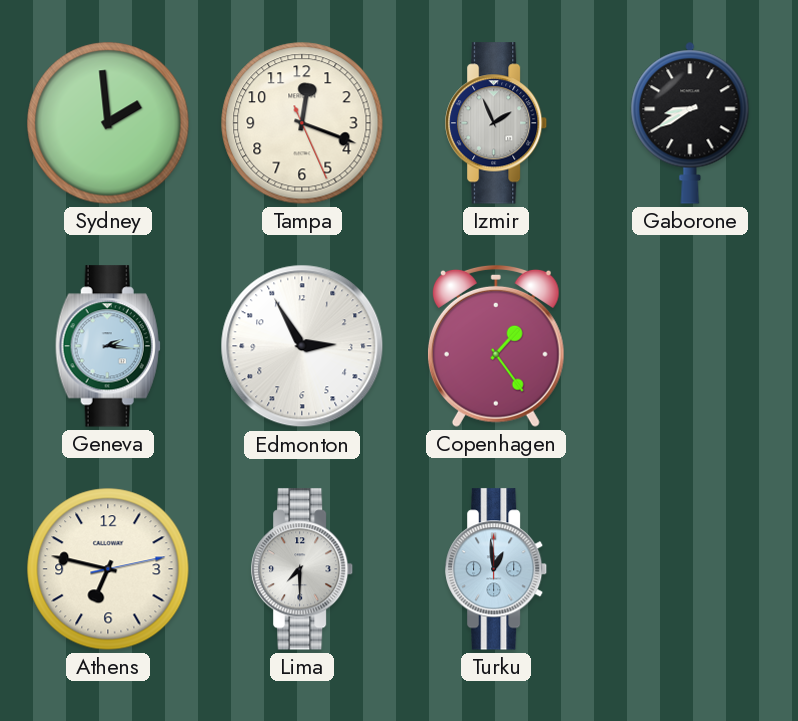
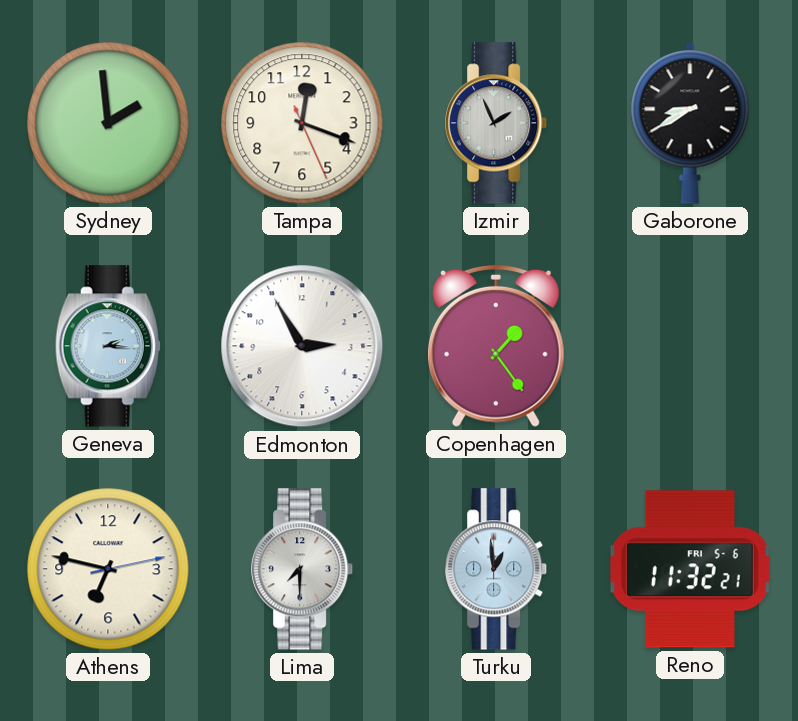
Reno: none -> 11:32
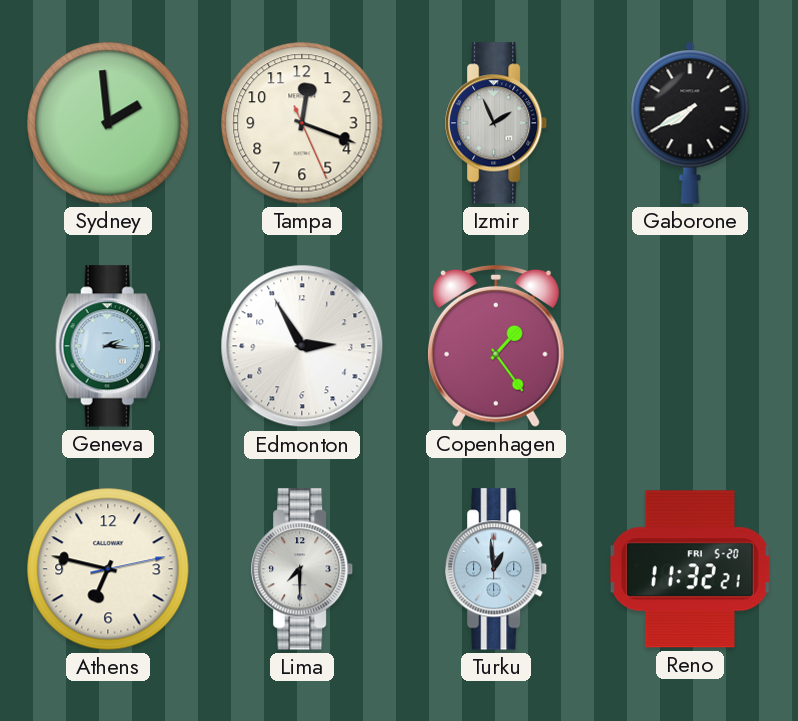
Gaborone: 8:40 -> 7:40
Reno date: FRI 5-6 -> FRI 5-20
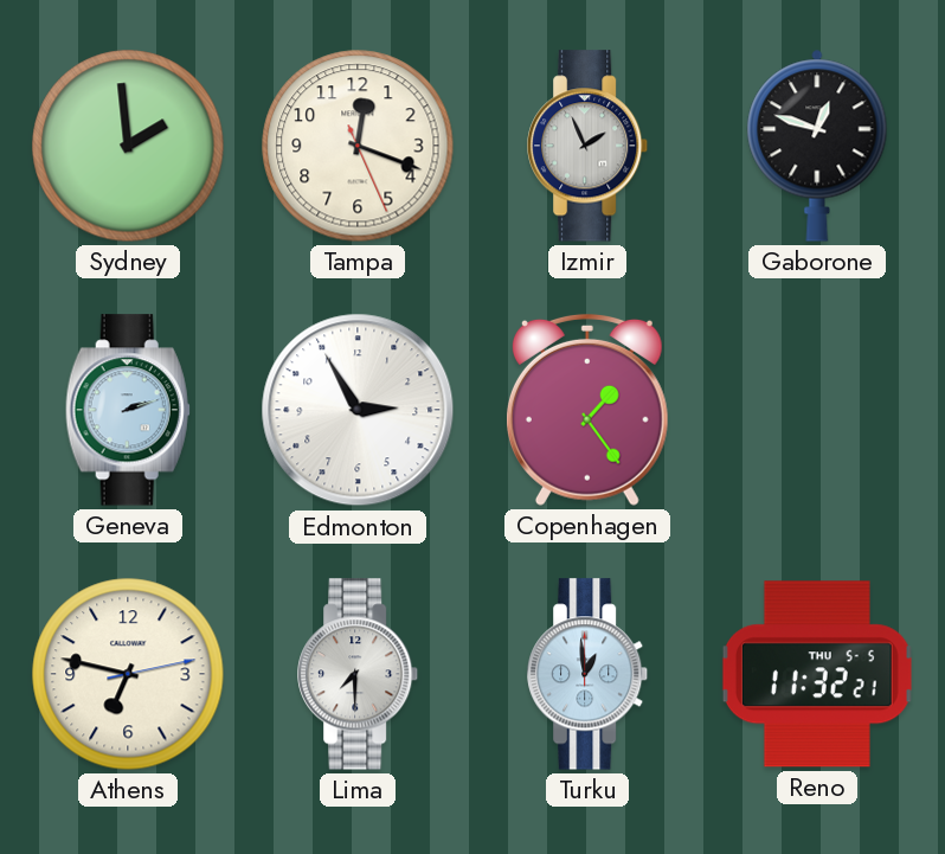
Gaborone: 7:40 -> 12:48
Geneva: 2:16 -> 2:12
Reno date: FRI 5-20 -> THU 5-5
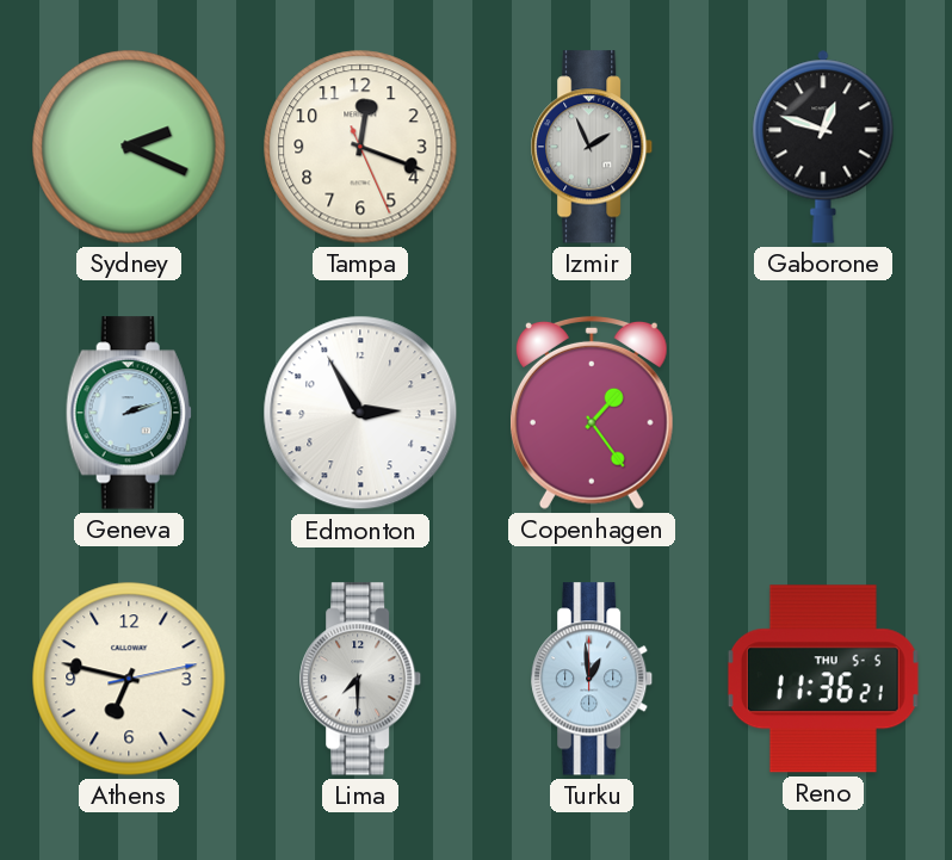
Sydney: 1:59 -> 2:19
Reno: 11:32 -> 11:36
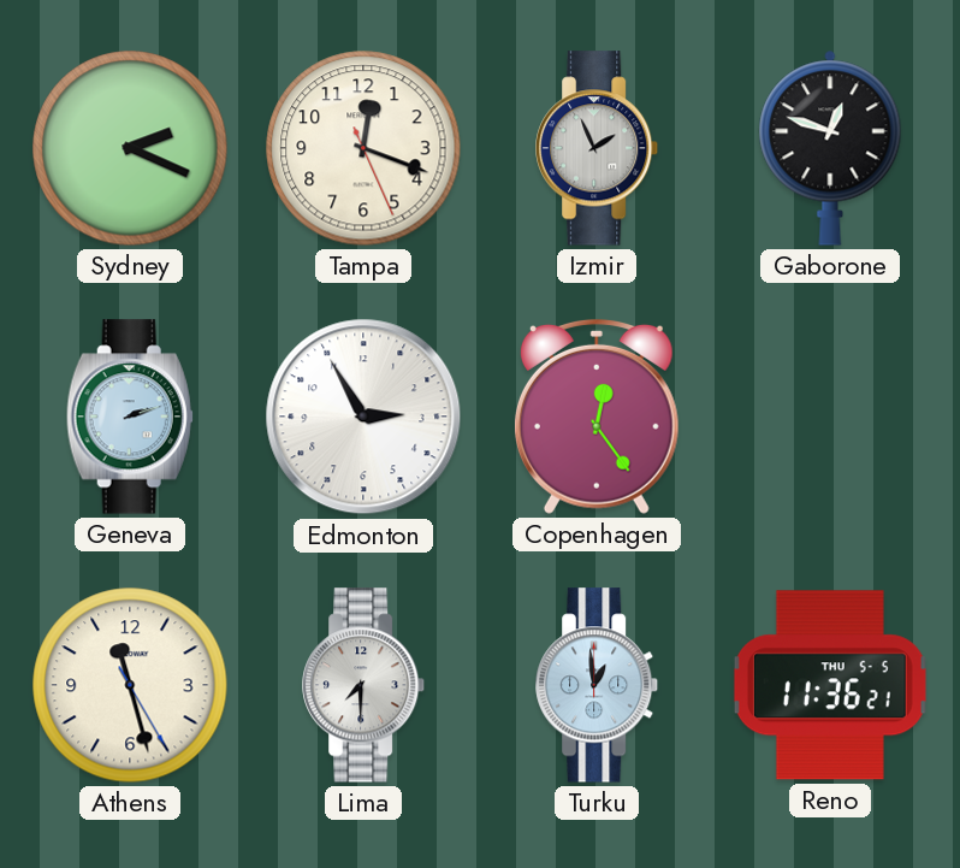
Copenhagen: 1:24 -> 12:24
Athens: 6:47 -> 11:27
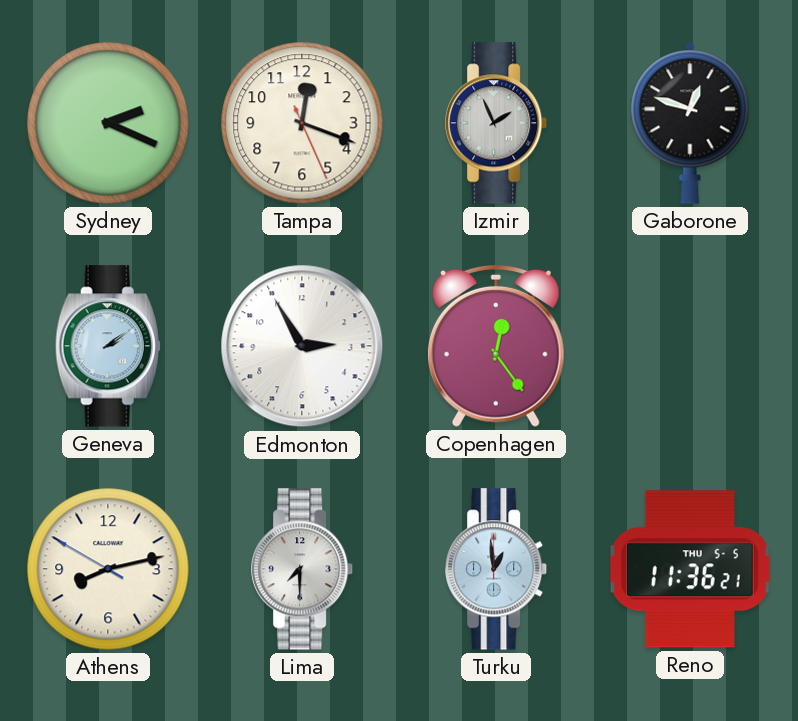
Geneva: 2:12 -> 2:09
Athens: 11:27 -> 8:12
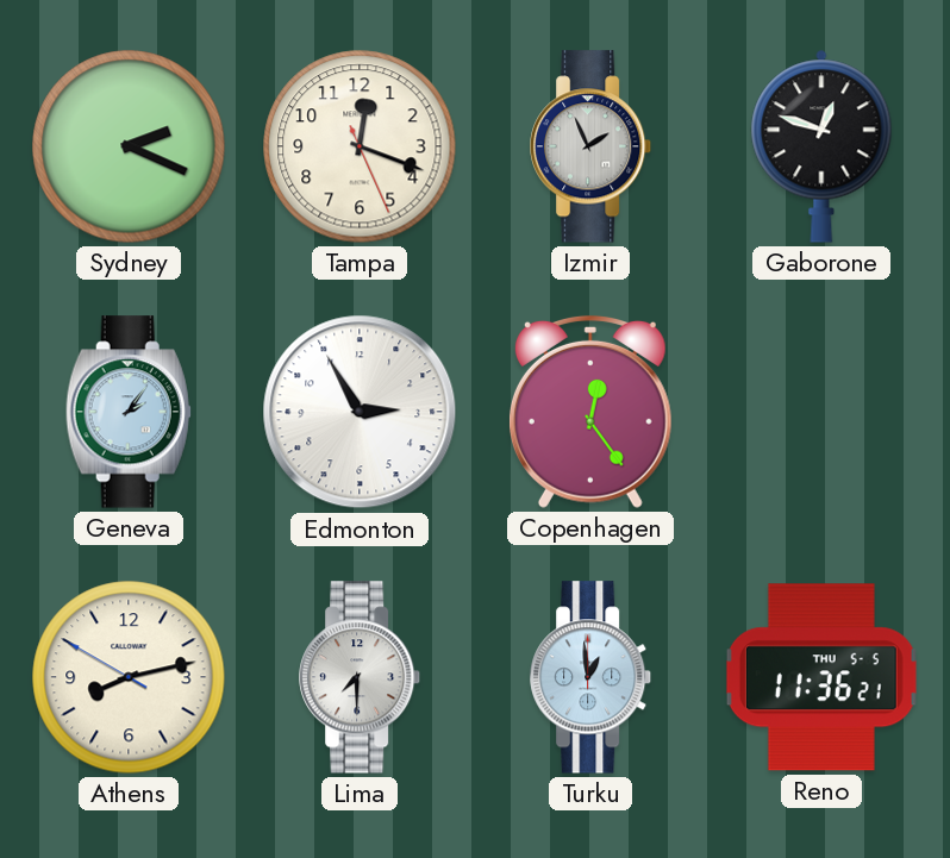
Geneva: 2:09 -> 2:06
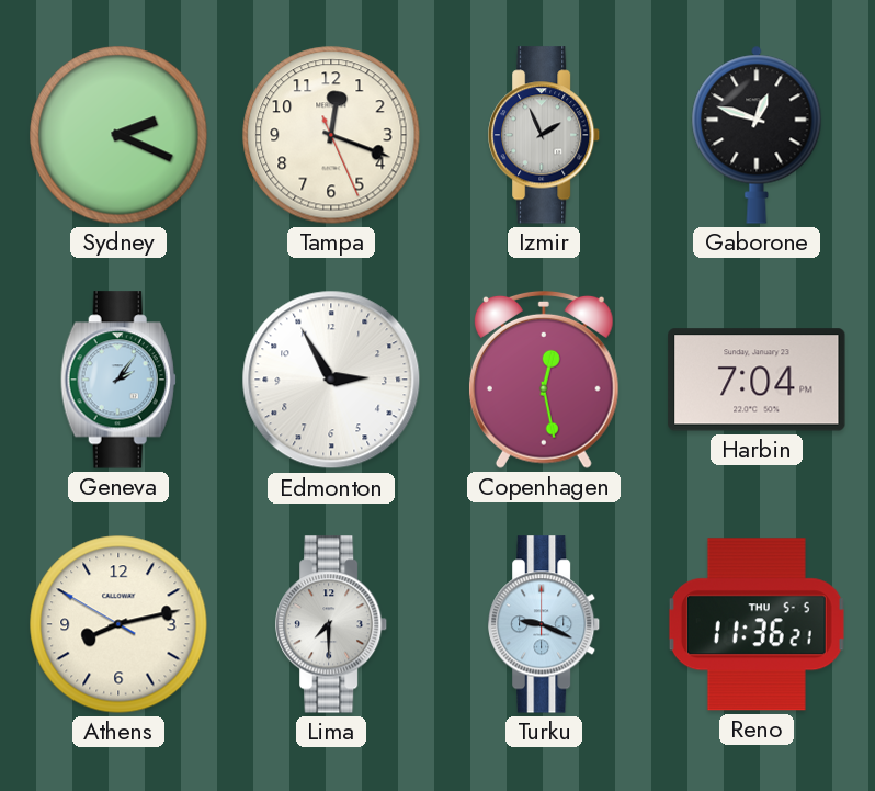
Copenhagen: 12:24 -> 12:28
Harbin: none -> 7:04
Turku: 12:59 -> 9:19
